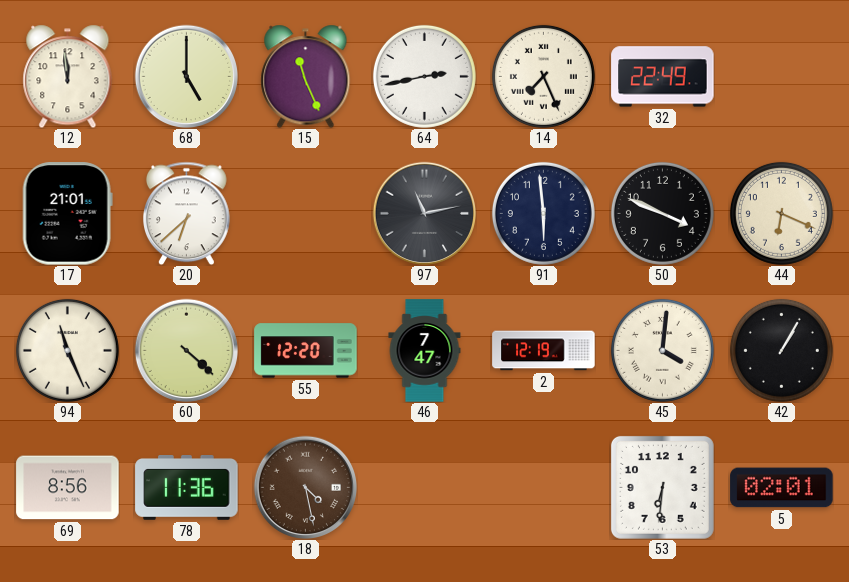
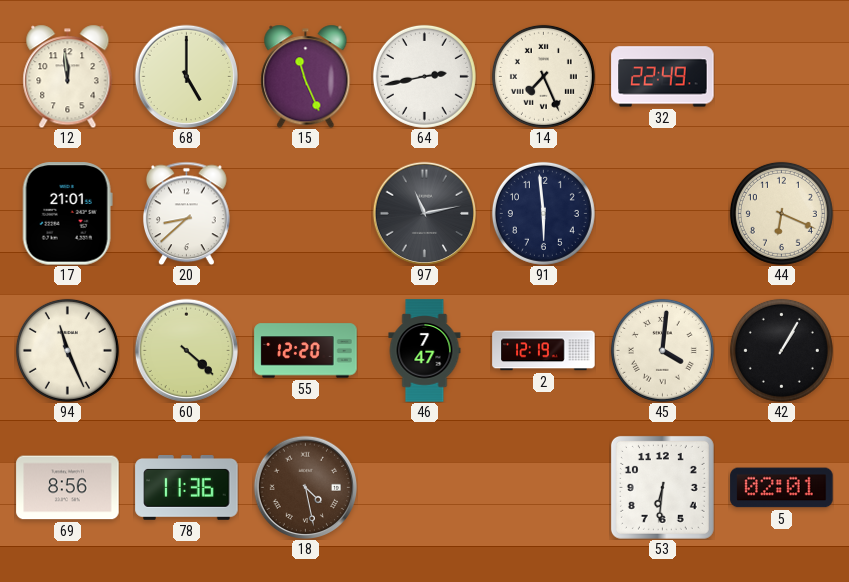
20: 6:38 -> 8:38
50: 3:49 -> none
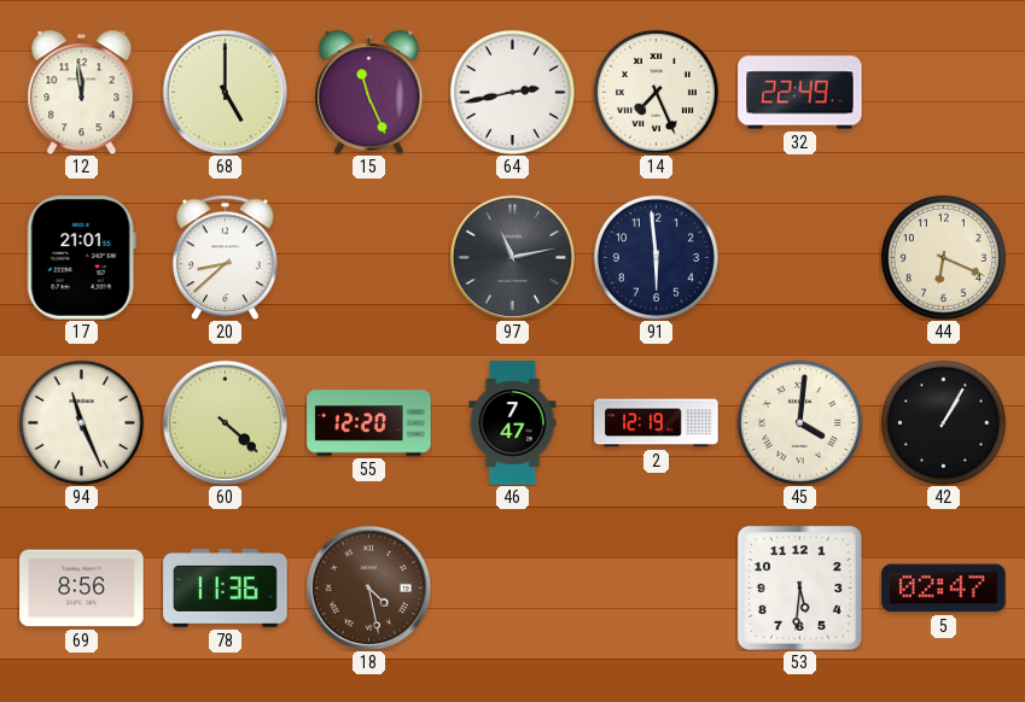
53: 6:31 -> 5:31
5: 02:01 -> 02:47
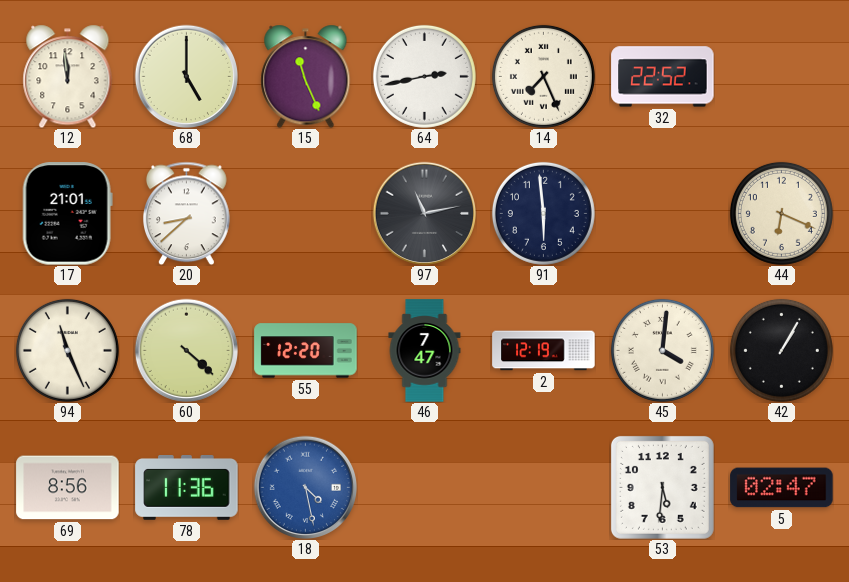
32: 22:49 -> 22:52
18 dial: brown -> blue
